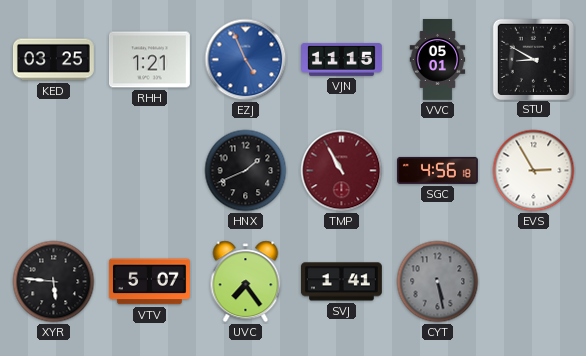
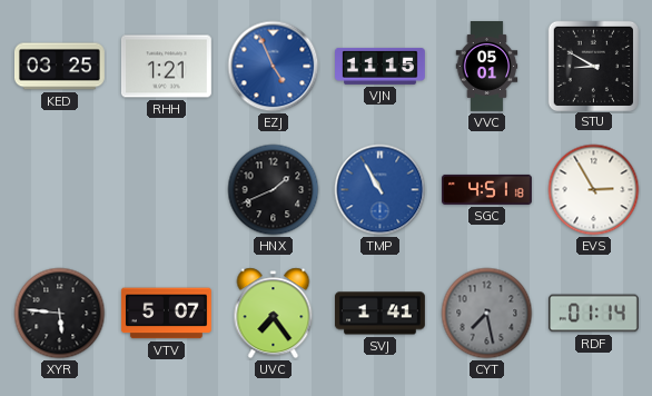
TMP dial: burgundy -> blue
SGC: 4:56 -> 4:51
CYT: 5:28 -> 7:28
RDF: none -> 01:14
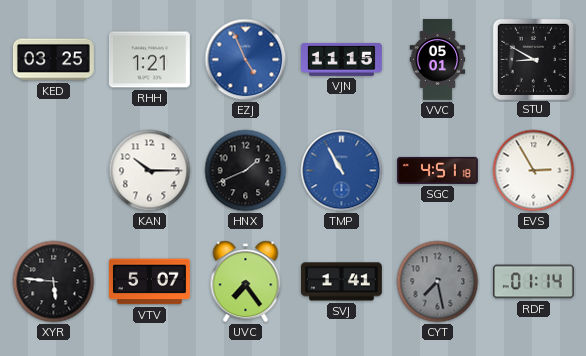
KAN: none -> 10:15
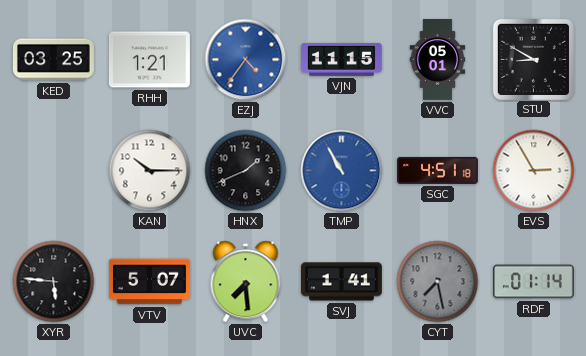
EZJ: 4:56 -> 4:36
UVC: 7:24 -> 7:29
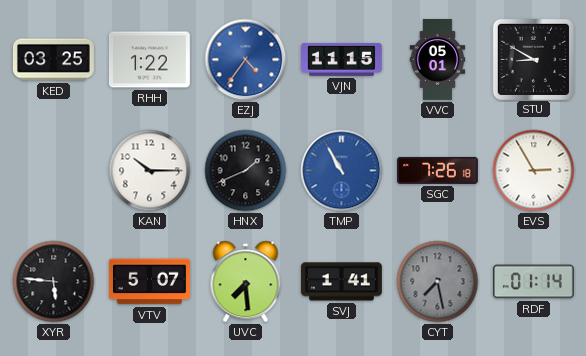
RHH: 1:21 -> 1:22
SGC: 4:51 -> 7:26
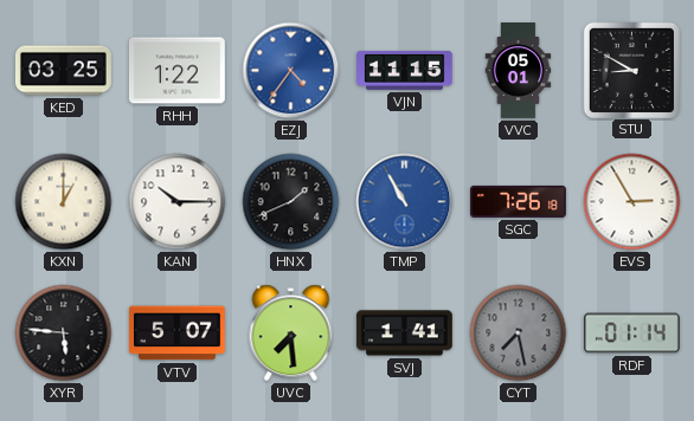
KXN: none -> 1:00
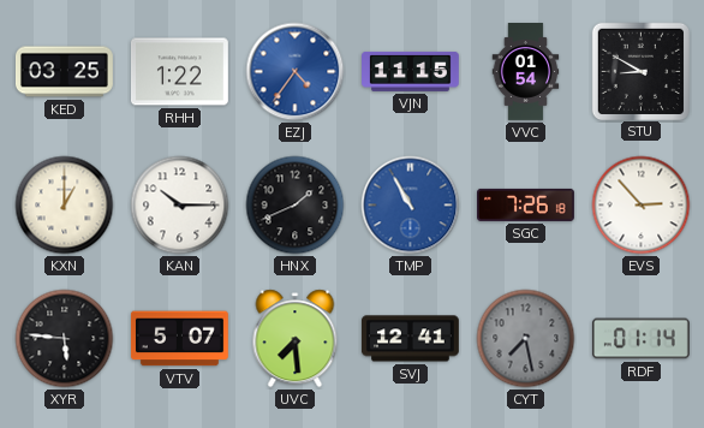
VVC: 05:01 -> 01:54
EVS: 2:55 -> 2:53
SVJ: 1:41 -> 12:41
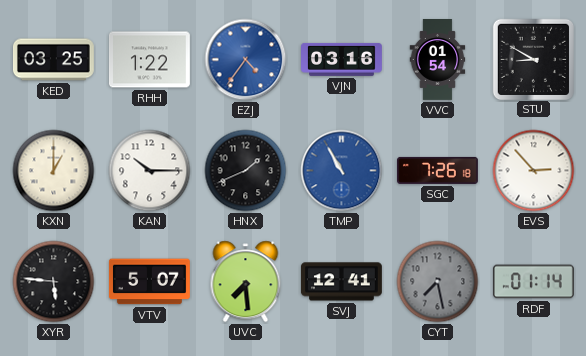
VJN: 11:15 -> 03:16
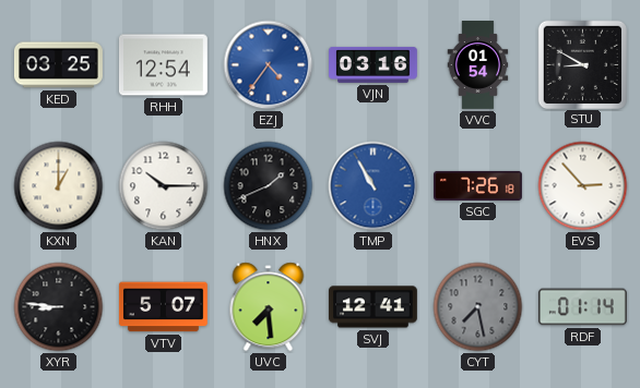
RHH: 1:22 -> 12:54
XYR: 5:46 -> 8:46
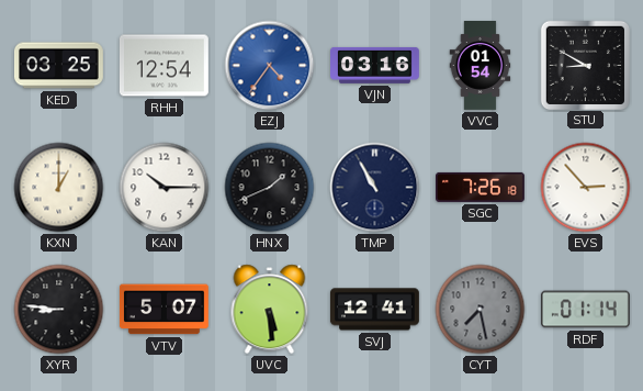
TMP dial: blue -> navy
UVC: 7:29 -> 5:29
